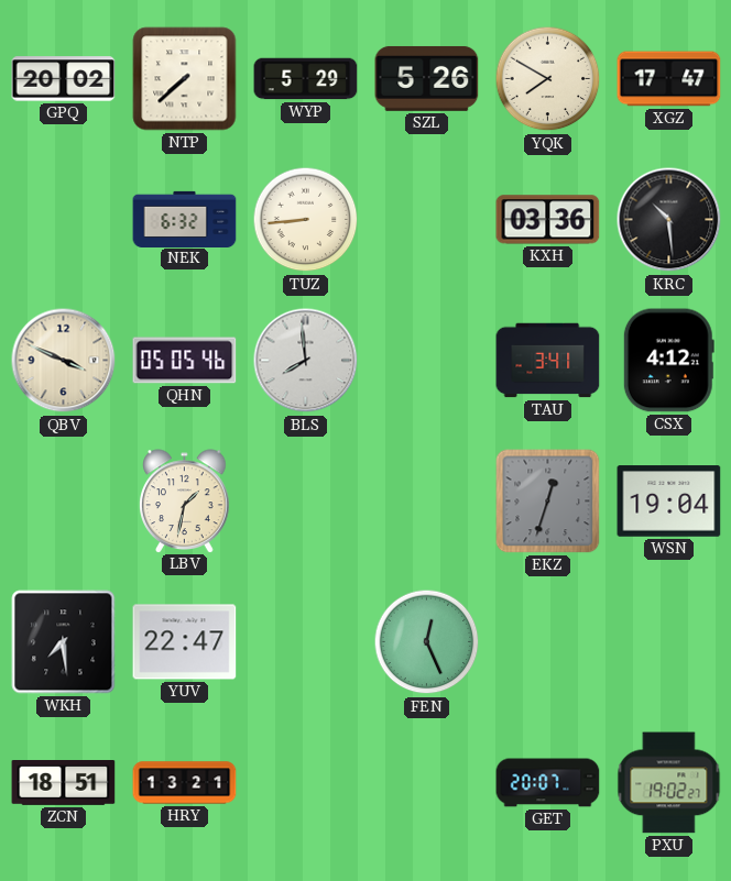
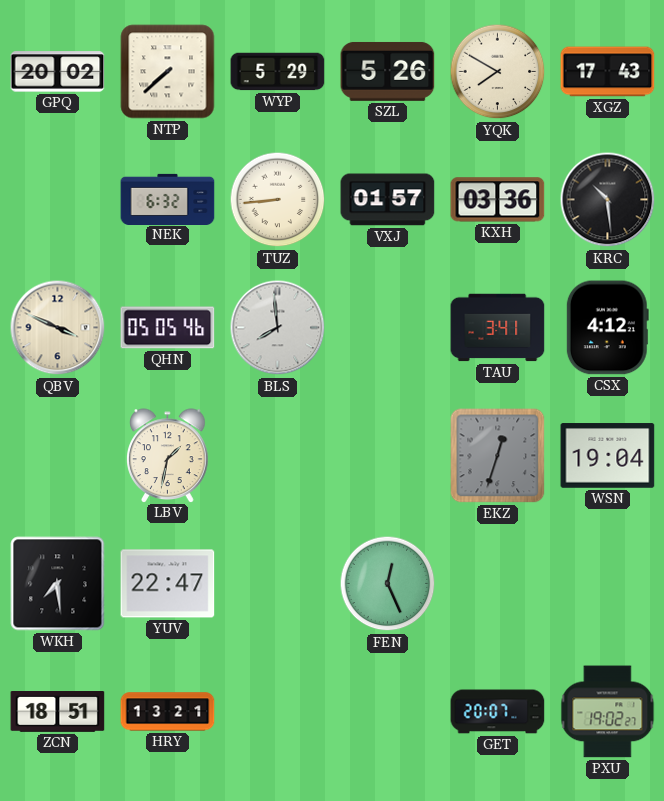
XGZ: 17:47 -> 17:43
VXJ: none -> 01:57
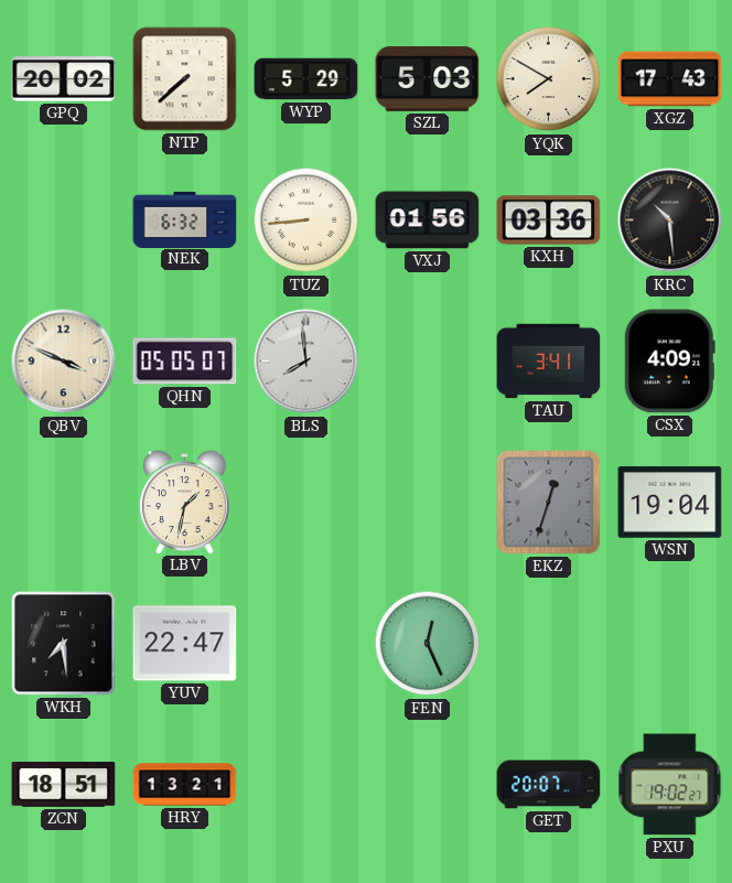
SZL: 5:26 -> 5:03
VXJ: 01:57 -> 01:56
QHN: 05:05:46 -> 05:05:07
CSX: 4:12 -> 4:09
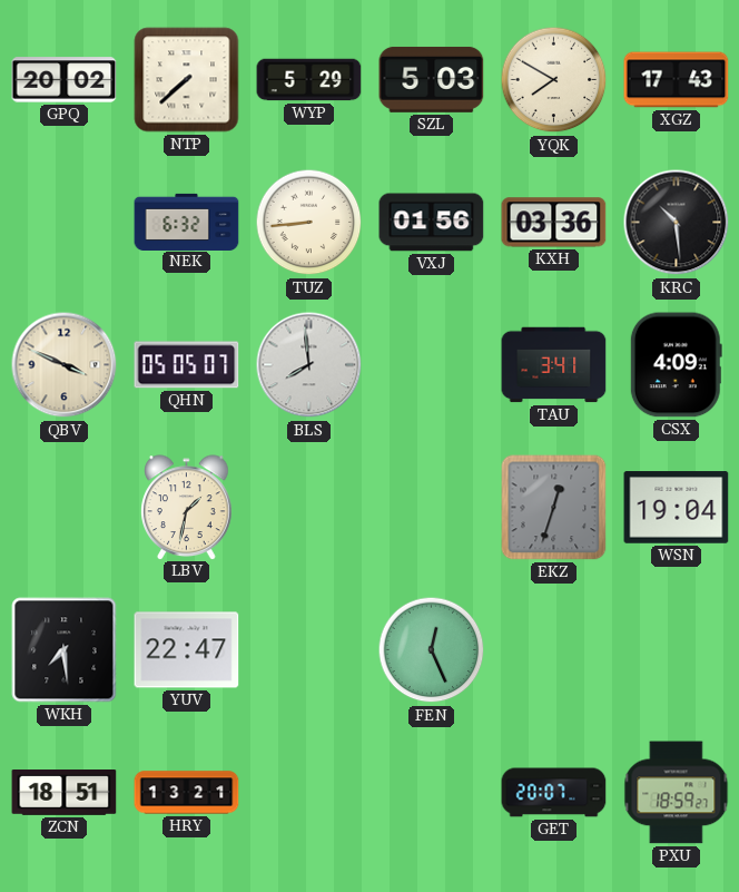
PXU: 19:02 -> 18:59
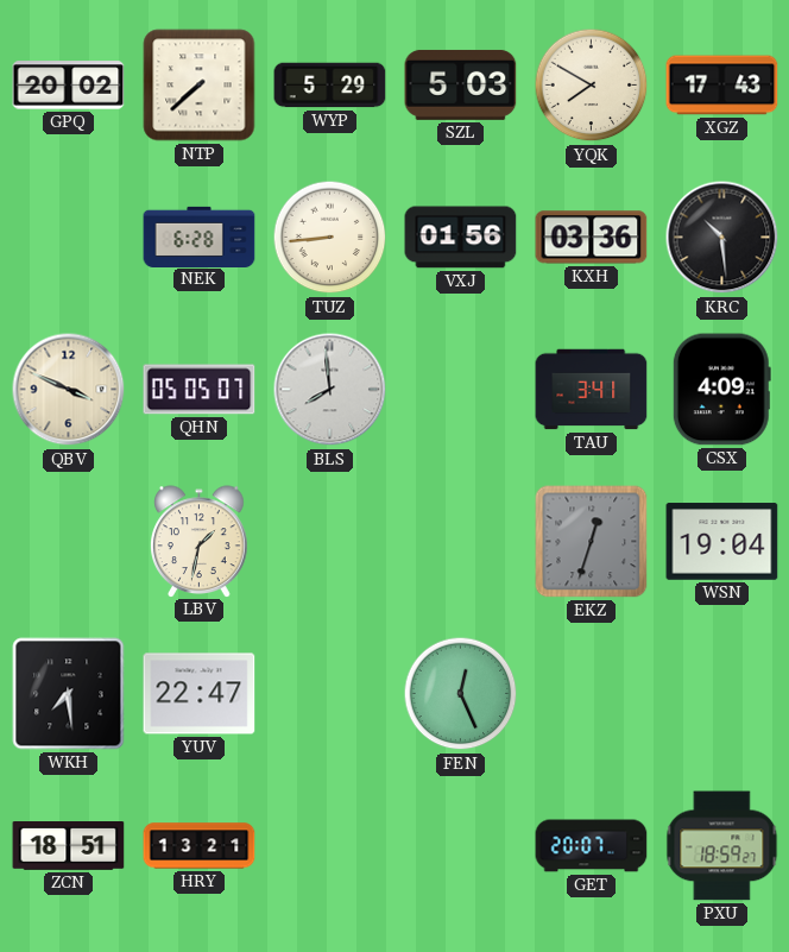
NEK: 6:32 -> 6:28
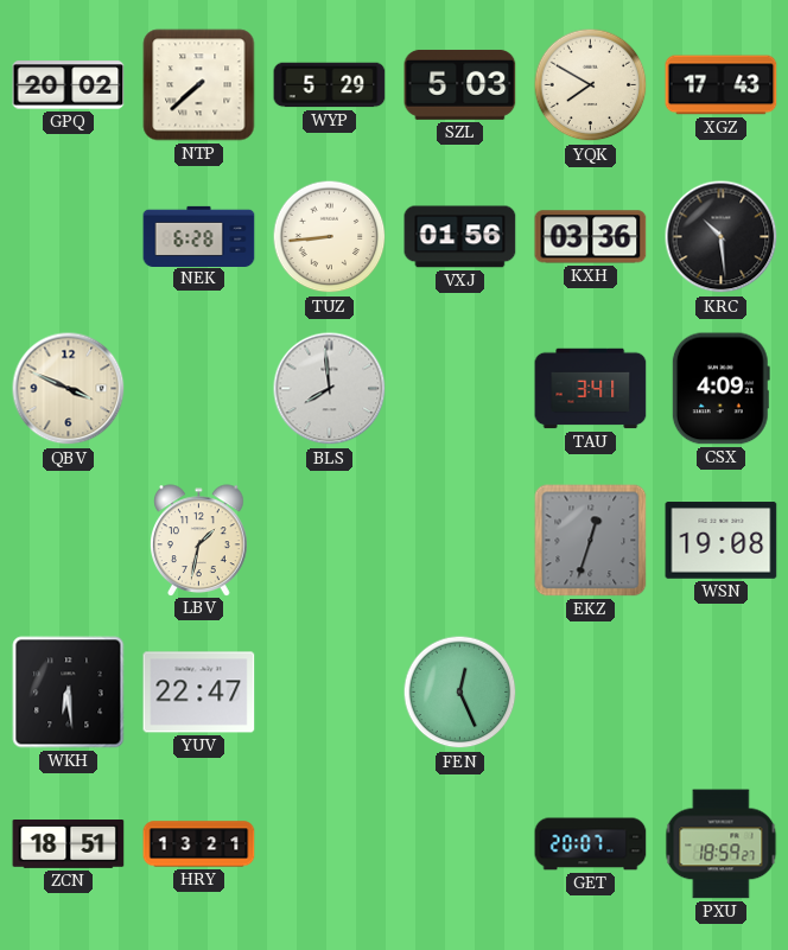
QHN: 05:05 -> none
WSN: 19:04 -> 19:08
WKH: 7:29 -> 6:29
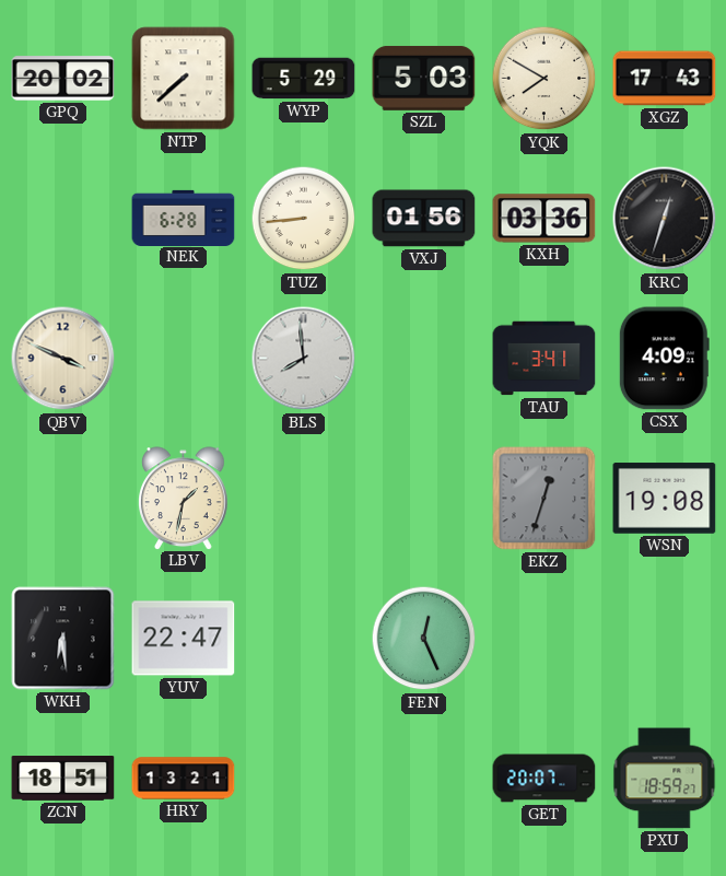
KRC: 10:29 -> 12:33
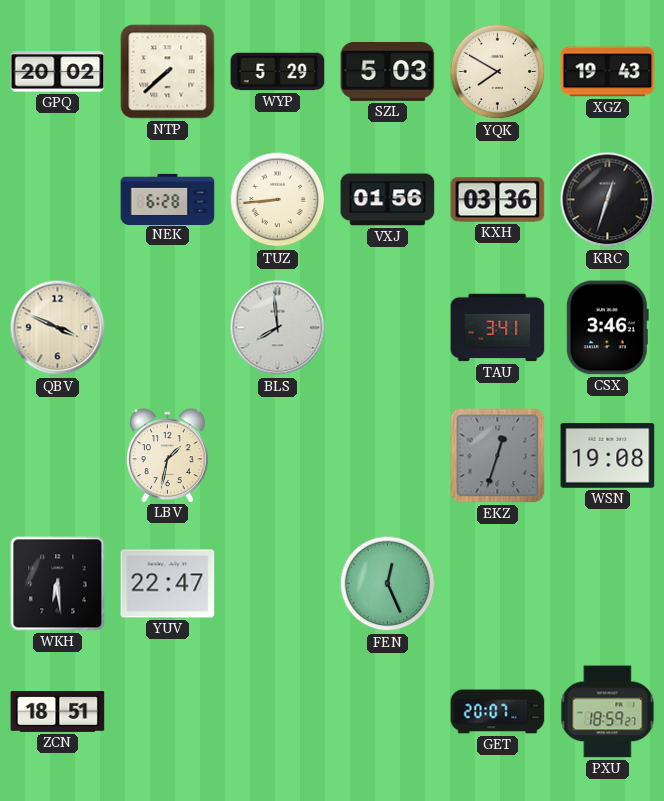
XGZ: 17:43 -> 19:43
CSX: 4:09 -> 3:46
HRY: 13:21 -> none
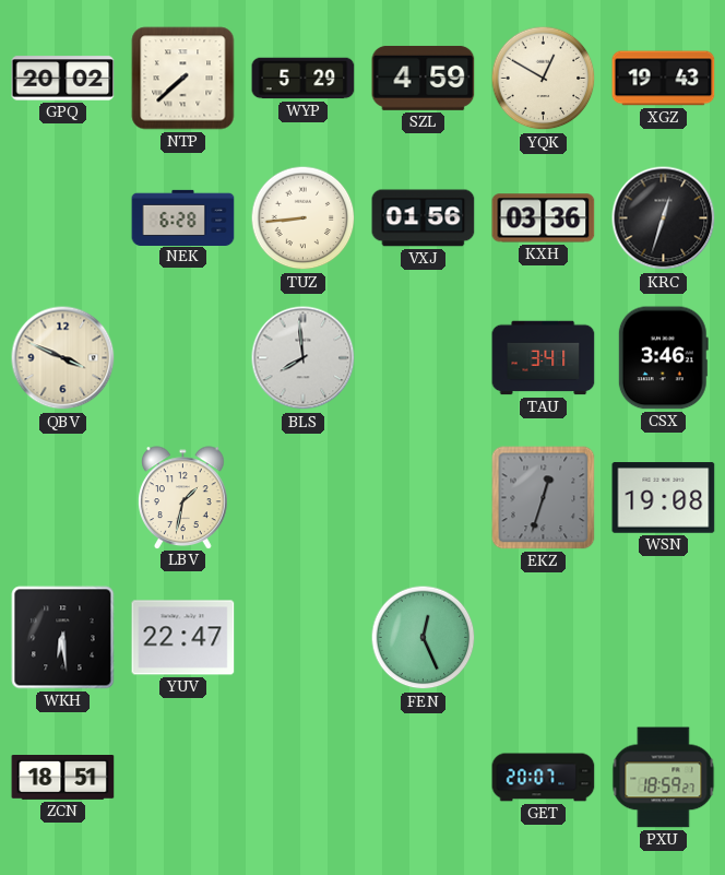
SZL: 5:03 -> 4:59
YQK: 7:50 -> 12:50
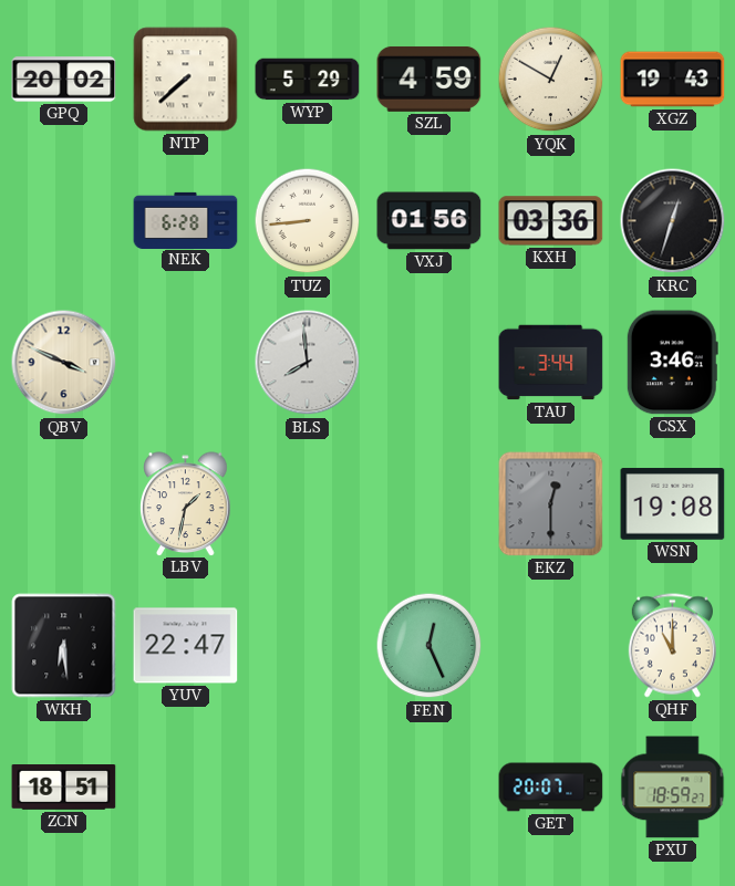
TAU: 3:41 -> 3:44
EKZ: 12:33 -> 12:30
QHF: none -> 11:00
